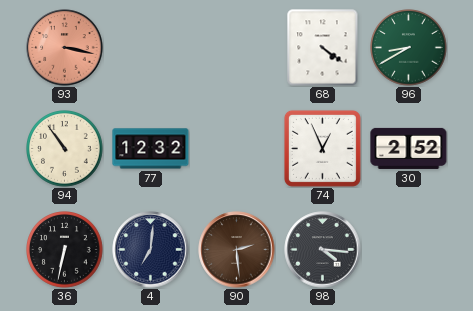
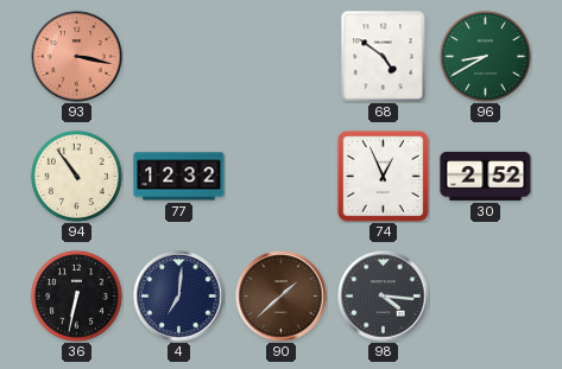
68: 4:21 -> 4:51
90: 2:29 -> 1:38
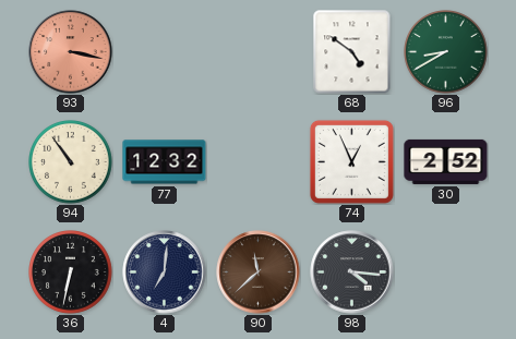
90: 1:38 -> 11:38
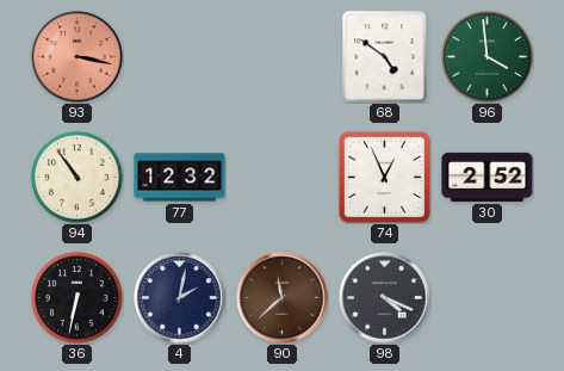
96: 8:40 -> 3:59
4: 7:01 -> 2:02
98: 4:16 -> 4:19
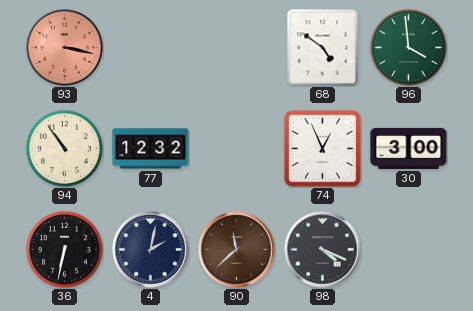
30: 2:52 -> 3:00
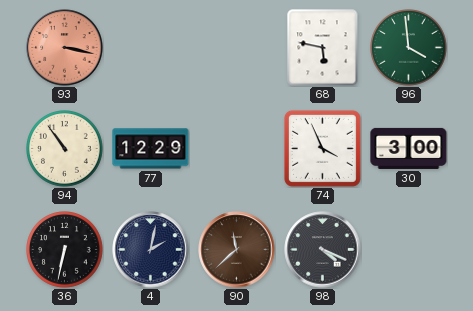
68: 4:51 -> 5:47
77: 12:32 -> 12:29
74: 12:56 -> 3:56
